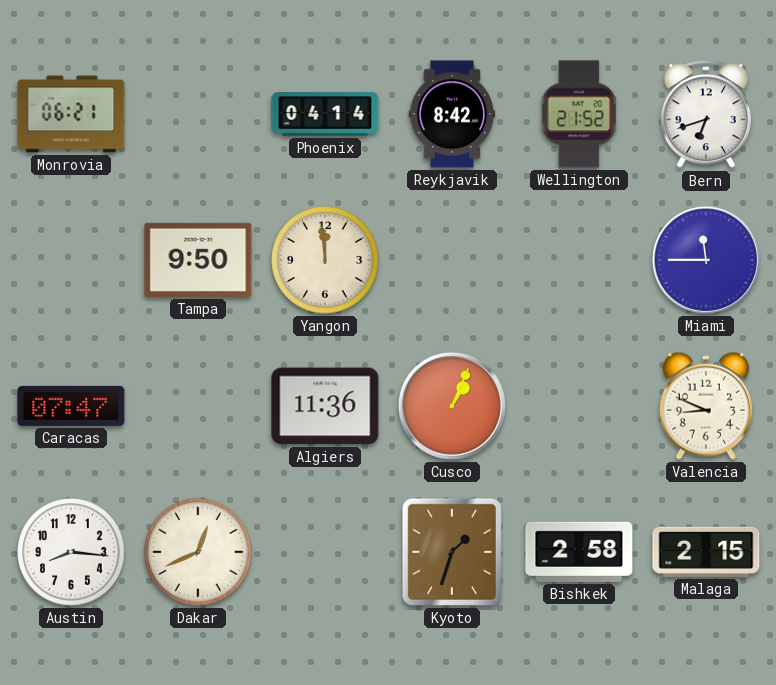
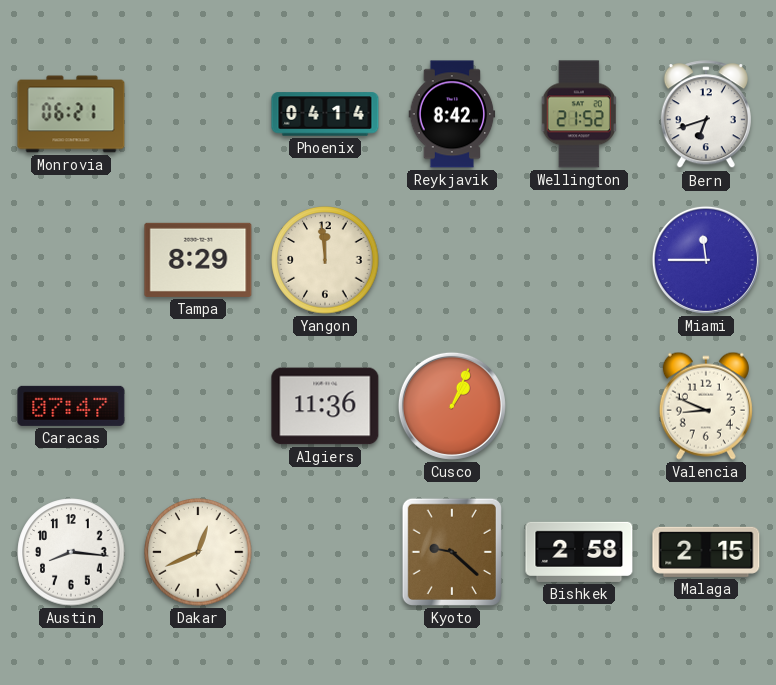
Tampa: 9:50 -> 8:29
Kyoto: 1:33 -> 9:22
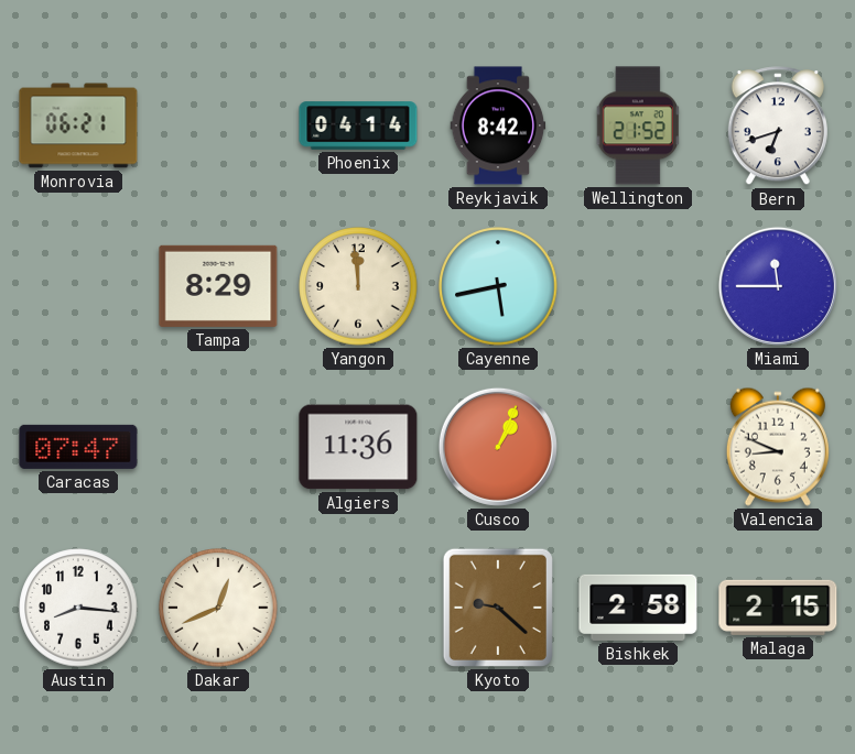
Cayenne: none -> 5:43
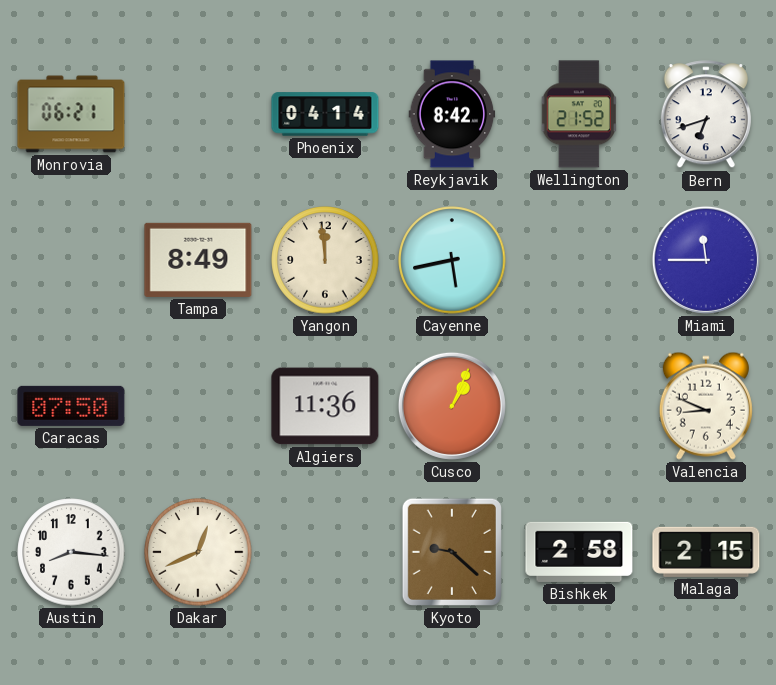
Tampa: 8:29 -> 8:49
Caracas: 07:47 -> 07:50
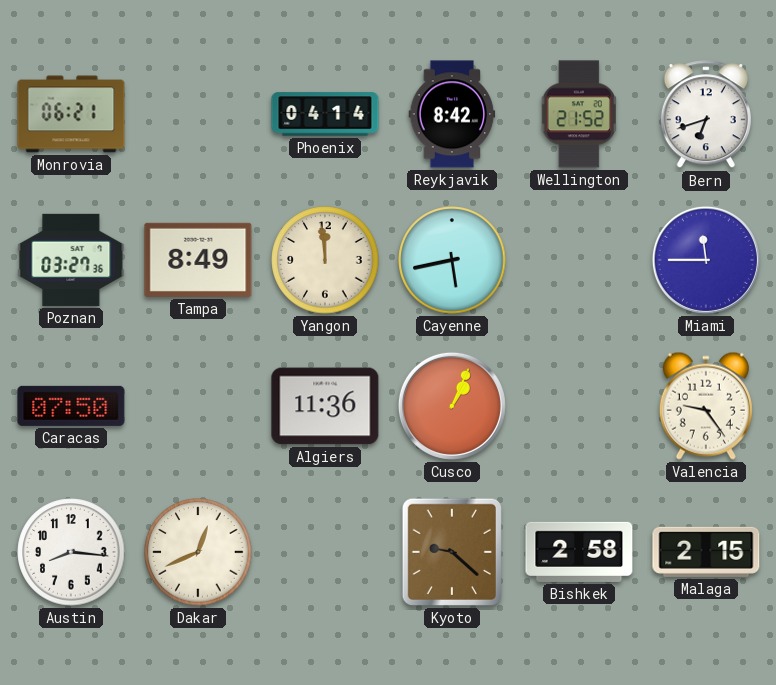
Poznan: none -> 03:27
Valencia: 8:49 -> 9:24
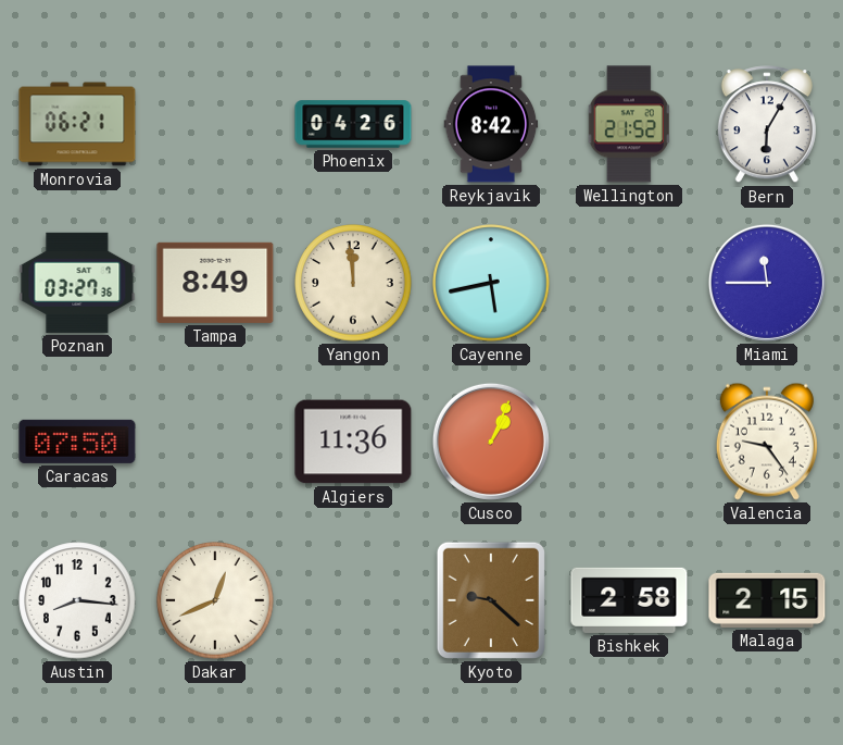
Phoenix: 04:14 -> 04:26
Bern: 6:42 -> 6:05
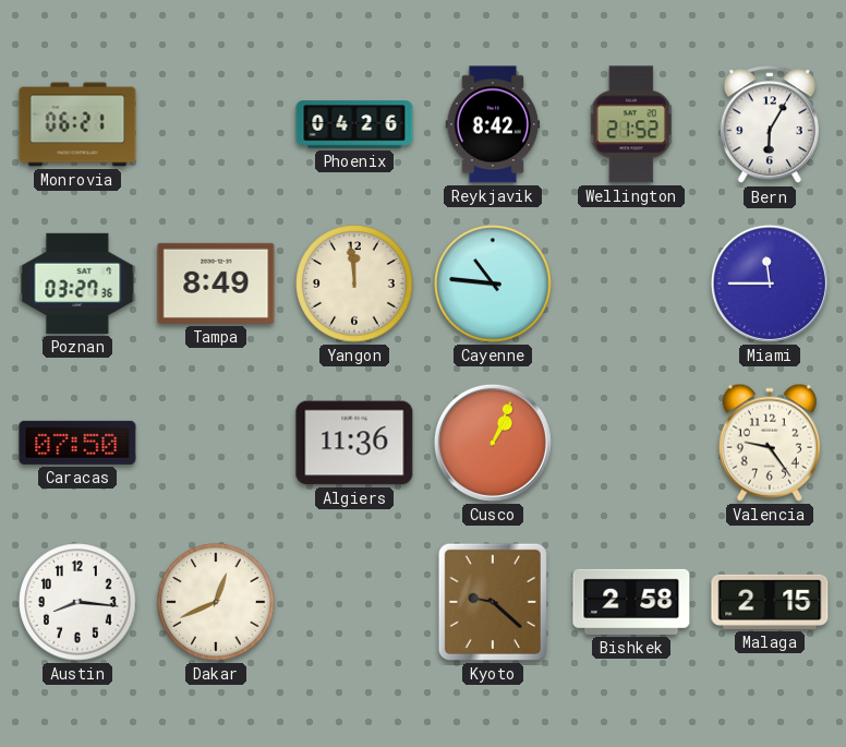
Cayenne: 5:43 -> 10:46
